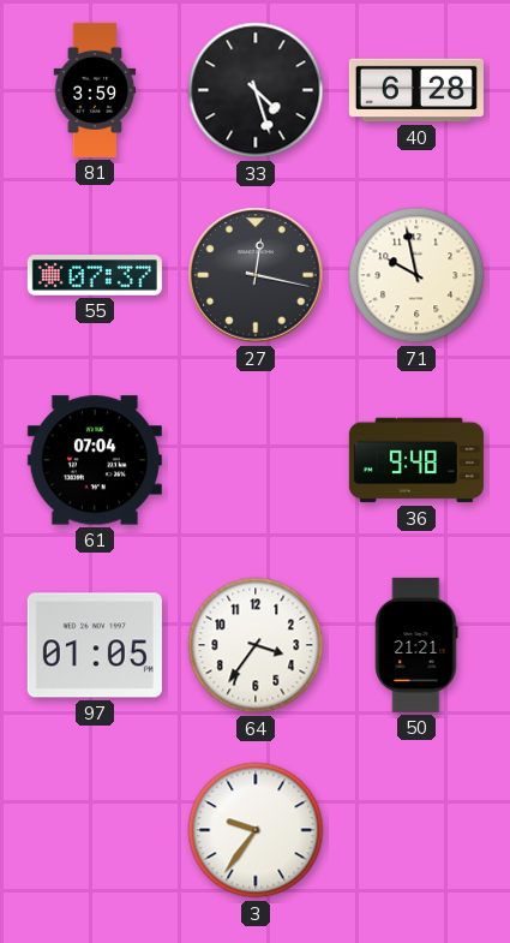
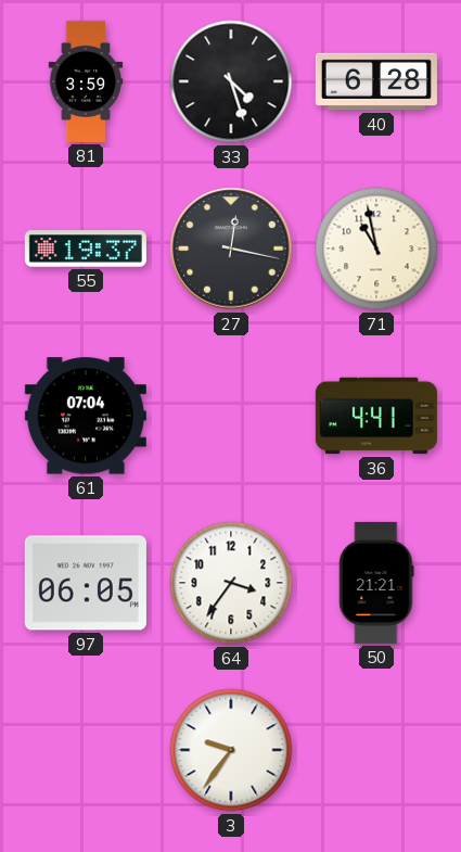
55: 07:37 -> 19:37
71: 9:58 -> 10:58
36: 9:48 -> 4:41
97: 01:05 -> 06:05
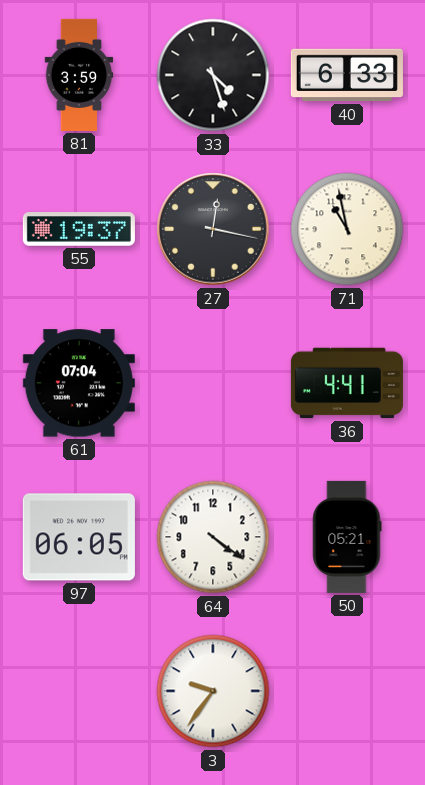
40: 6:28 -> 6:33
64: 3:36 -> 4:21
50: 21:21 -> 05:21
